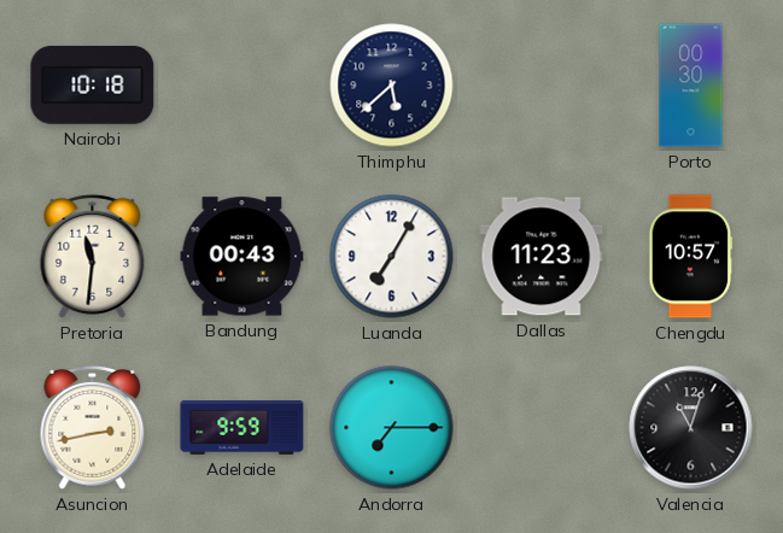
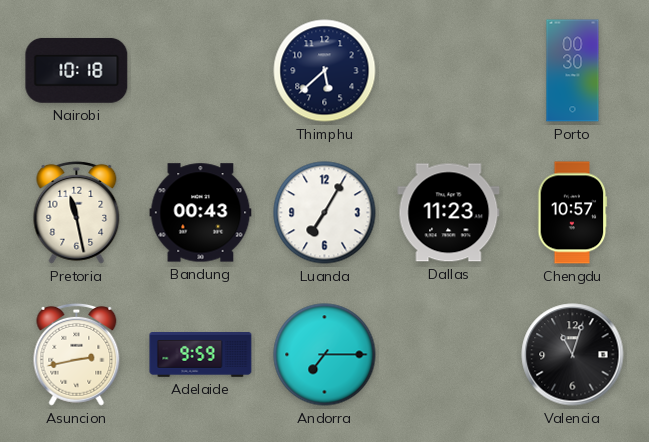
Pretoria: 11:31 -> 11:28
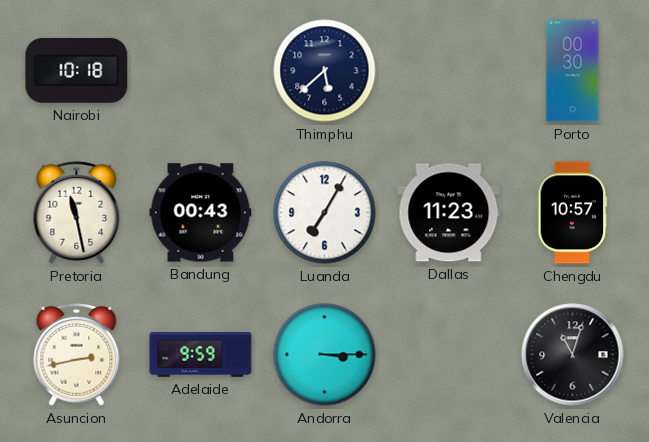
Andorra: 7:15 -> 3:15
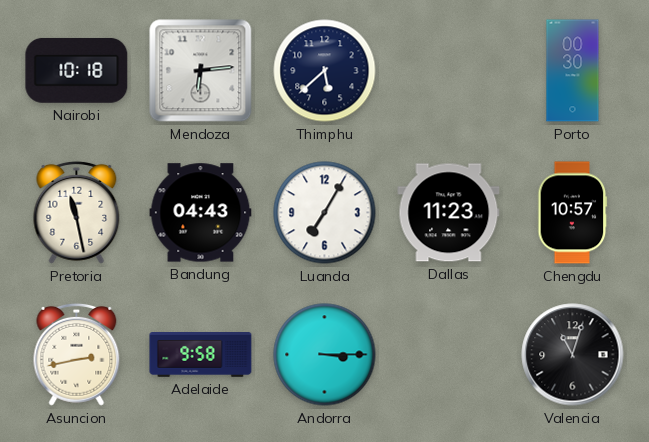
Mendoza: none -> 6:14
Bandung: 00:43 -> 04:43
Adelaide: 9:59 -> 9:58
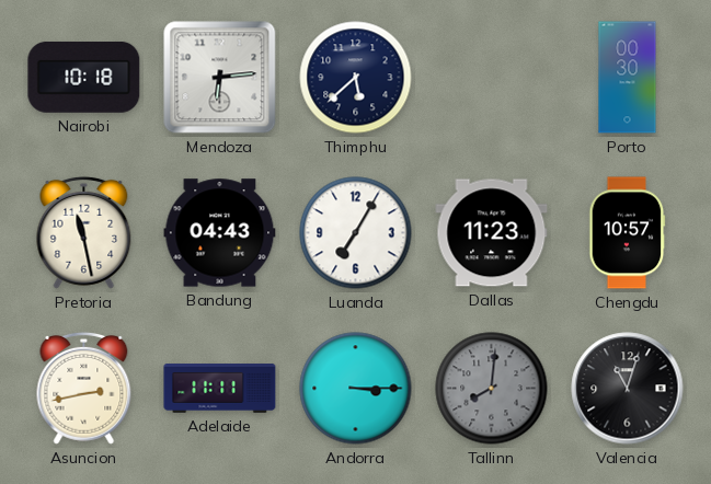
Adelaide: 9:58 -> 11:11
Tallinn: none -> 8:01
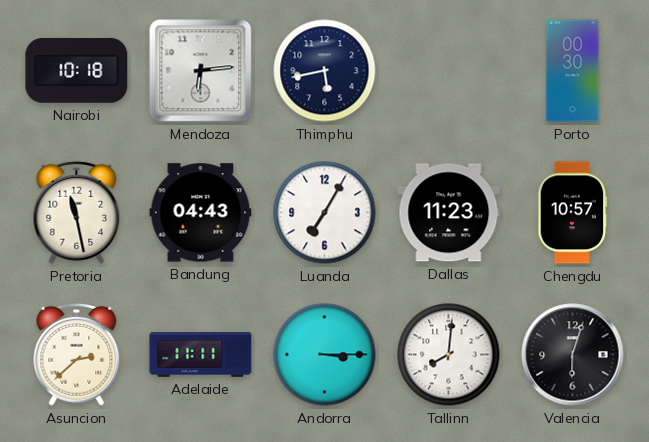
Thimphu: 5:38 -> 5:43
Asuncion: 2:43 -> 2:38
Tallinn dial: grey -> white
Valencia: 11:03 -> 6:03
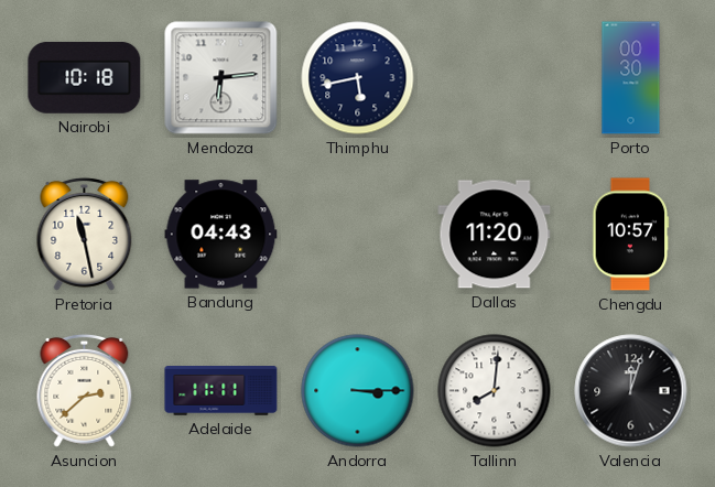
Luanda: 7:05 -> none
Dallas: 11:23 -> 11:20
Valencia: 6:03 -> 12:03
